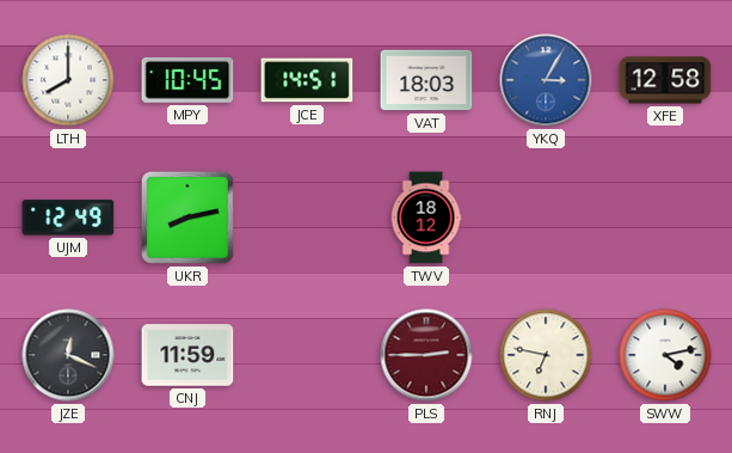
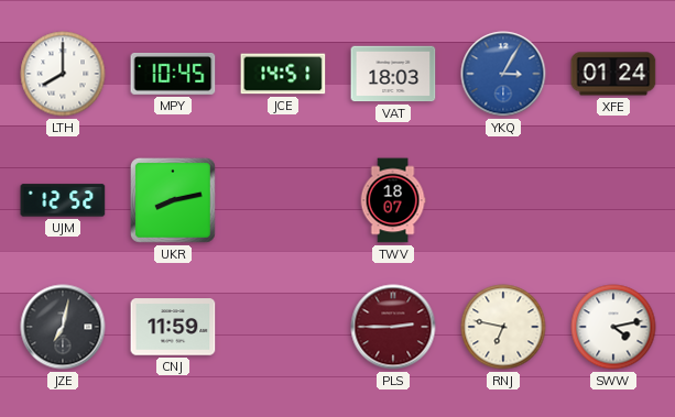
XFE: 12:58 -> 01:24
UJM: 12:49 -> 12:52
TWV: 18:12 -> 18:07
JZE: 12:19 -> 7:02
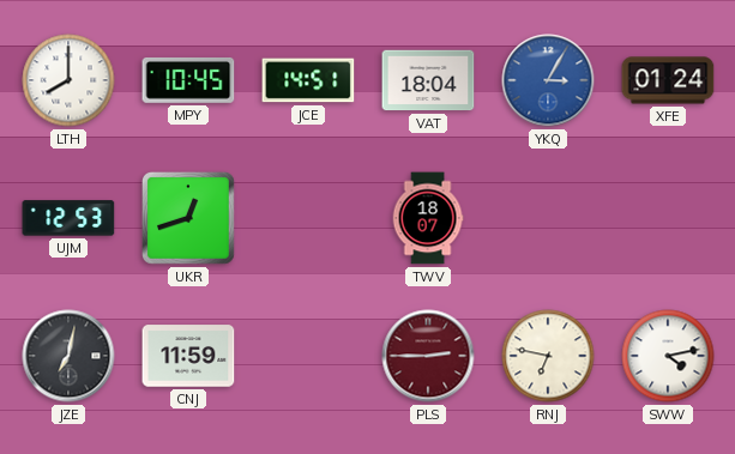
VAT: 18:03 -> 18:04
UJM: 12:52 -> 12:53
UKR: 8:13 -> 12:42
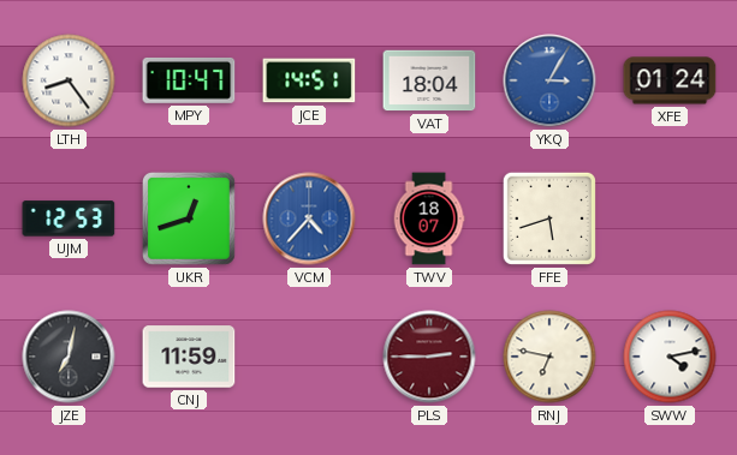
LTH: 8:00 -> 8:24
MPY: 10:45 -> 10:47
VCM: none -> 4:37
FFE: none -> 5:42
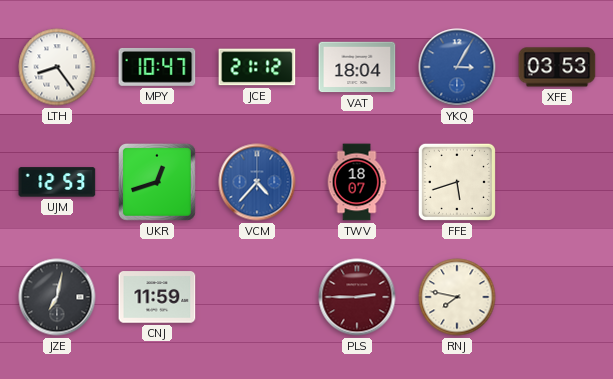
JCE: 14:51 -> 21:12
XFE: 01:24 -> 03:53
RNJ: 6:47 -> 7:47
SWW: 4:13 -> none
